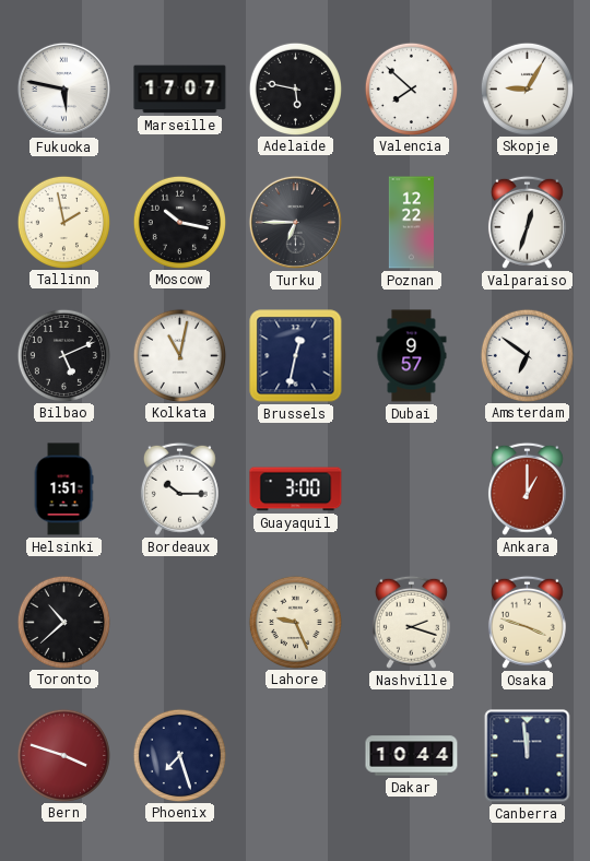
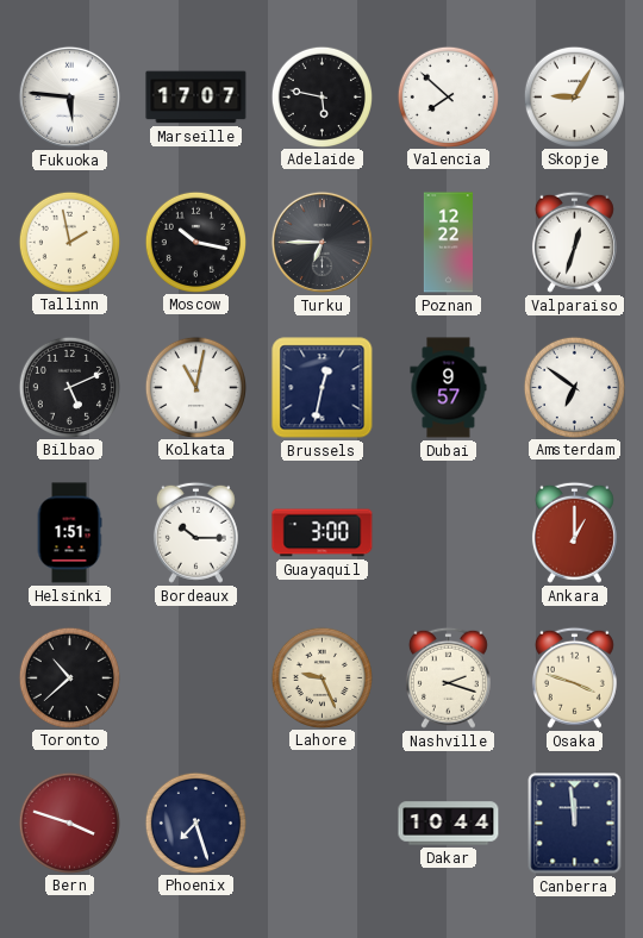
Fukuoka: 5:47 -> 5:46
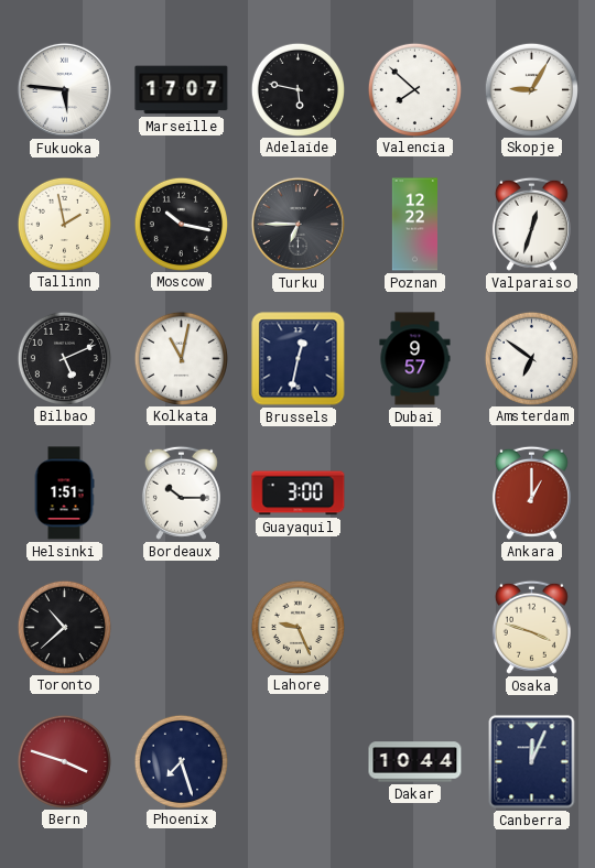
Nashville: 2:18 -> none
Canberra: 11:59 -> 12:04
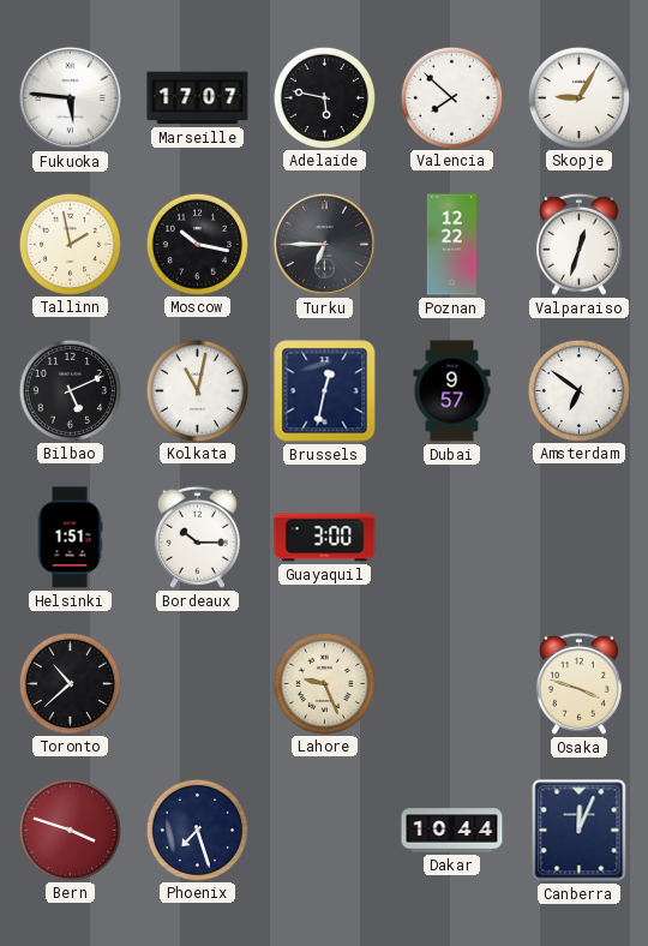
Ankara: 1:00 -> none
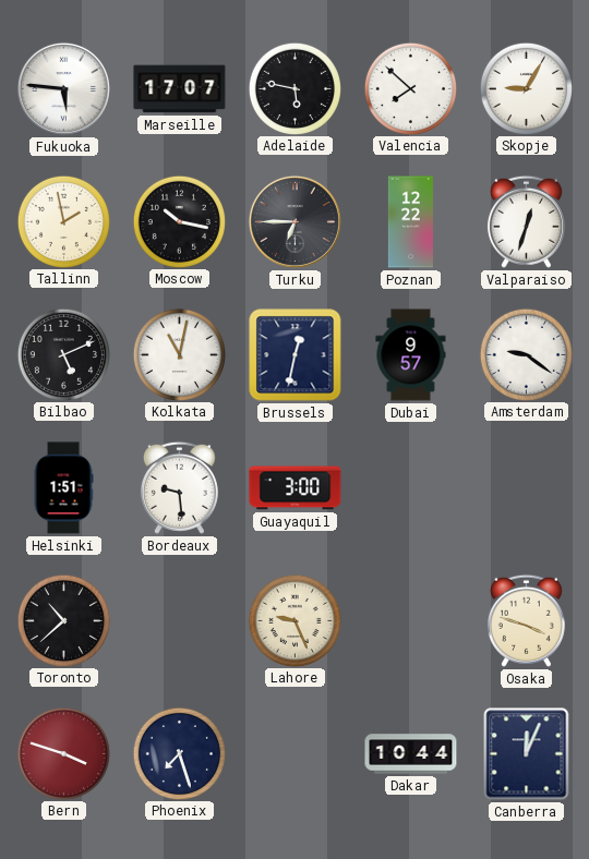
Amsterdam: 6:51 -> 9:21
Bordeaux: 10:15 -> 9:29
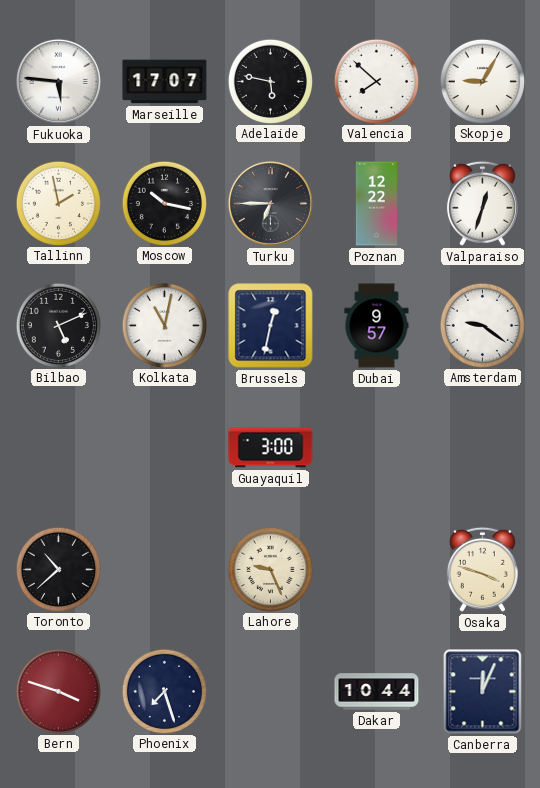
Helsinki: 1:51 -> none
Bordeaux: 9:29 -> none
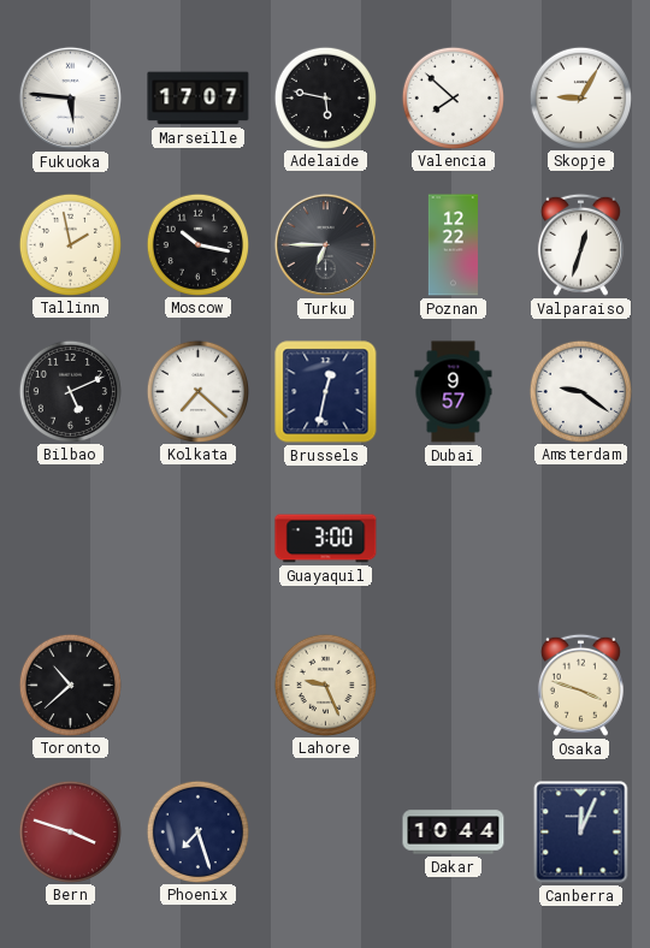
Kolkata: 11:02 -> 7:22
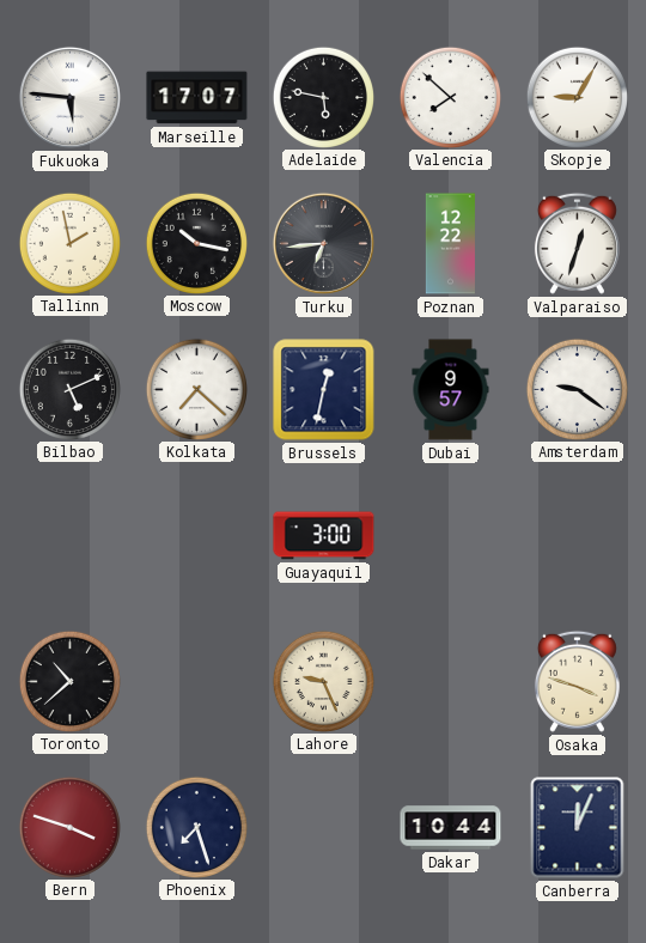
Turku: 6:45 -> 6:44
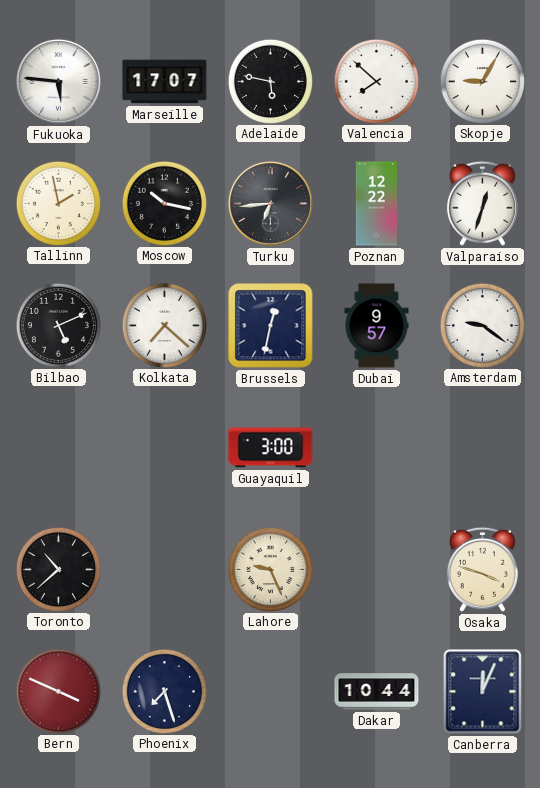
Bern: 3:48 -> 3:49
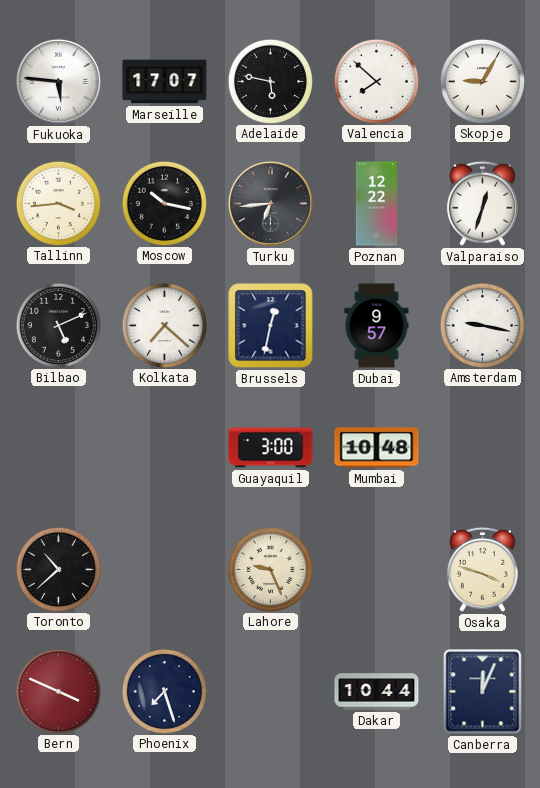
Tallinn: 1:58 -> 3:44
Amsterdam: 9:21 -> 9:17
Mumbai: none -> 10:48
